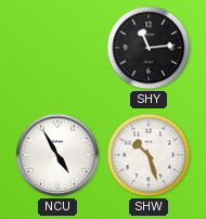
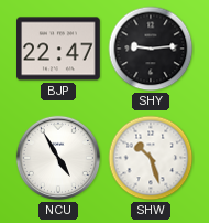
BJP: none -> 22:47
SHY: 11:14 -> 9:14
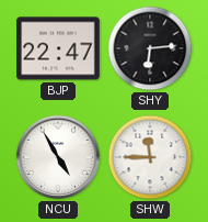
SHY: 9:14 -> 6:14
SHW: 10:27 -> 11:45
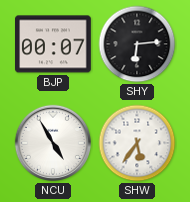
BJP: 22:47 -> 00:07
SHW: 11:45 -> 5:36
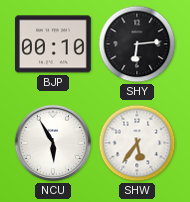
BJP: 00:07 -> 00:10
NCU: 4:55 -> 5:55
